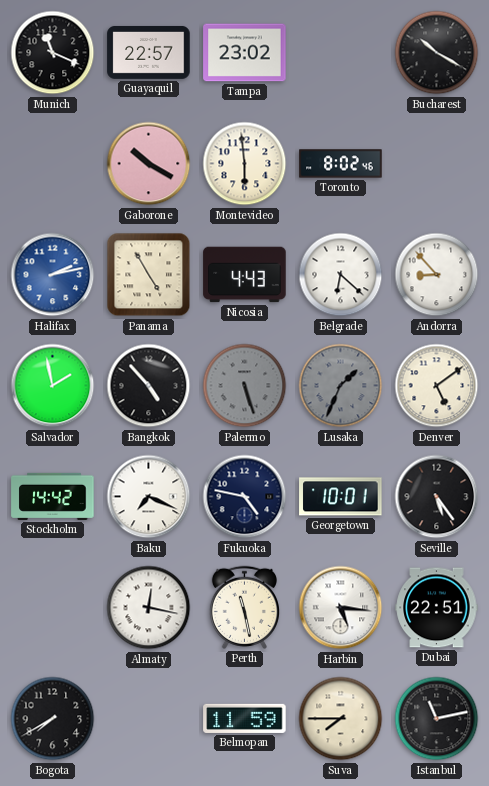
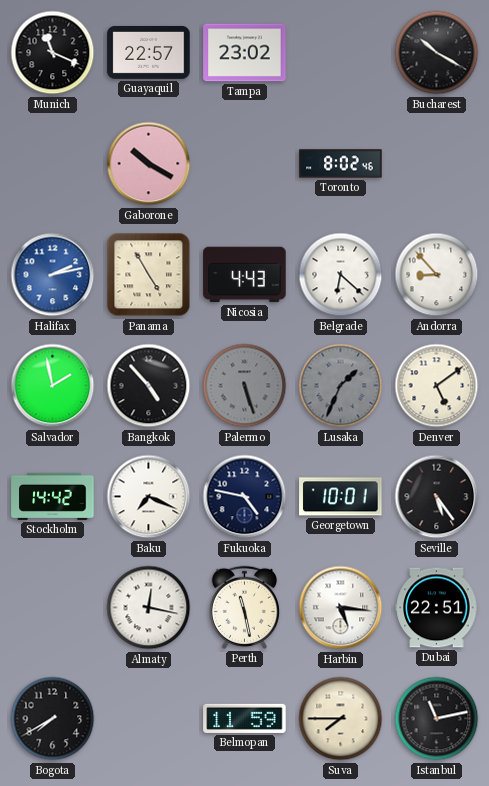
Montevideo: 5:59 -> none
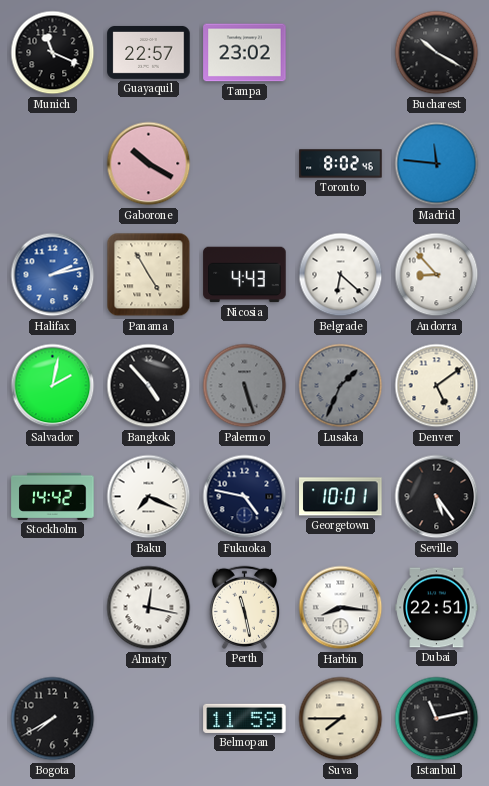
Madrid: none -> 11:46
Salvador: 1:58 -> 2:02
Harbin: 5:16 -> 8:16
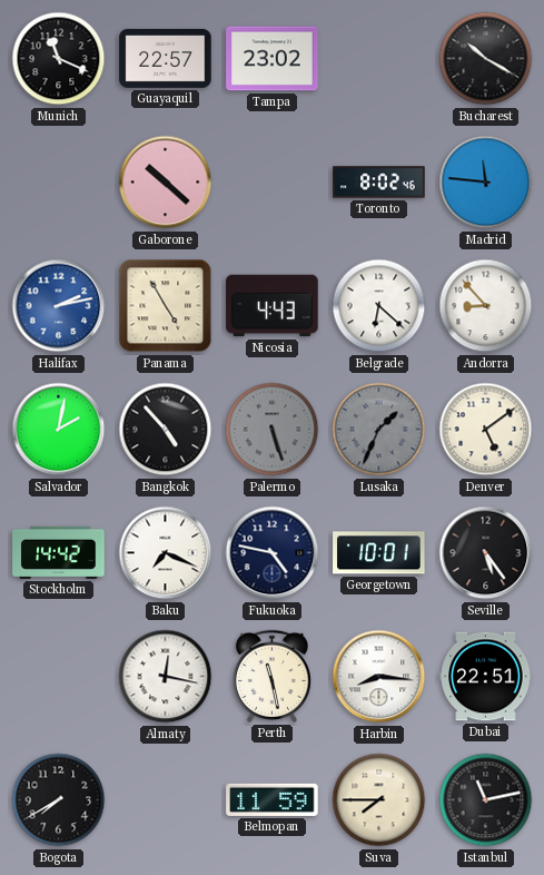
Gaborone: 10:20 -> 10:22
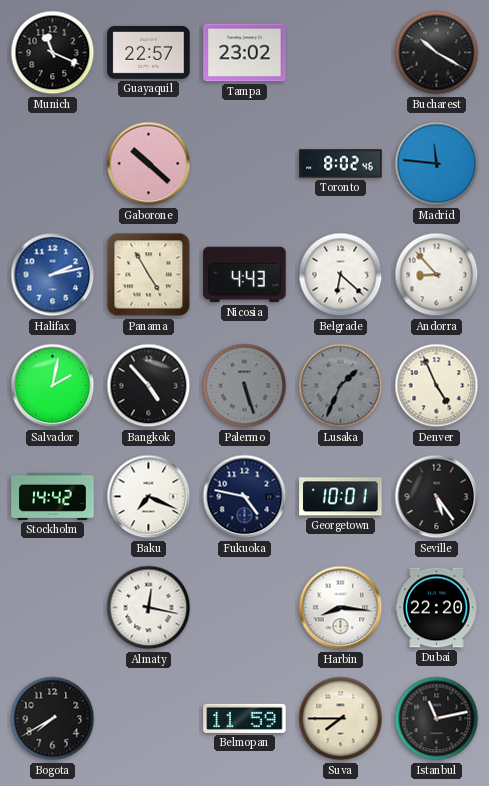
Denver: 5:09 -> 4:56
Perth: 11:28 -> none
Dubai: 22:51 -> 22:20
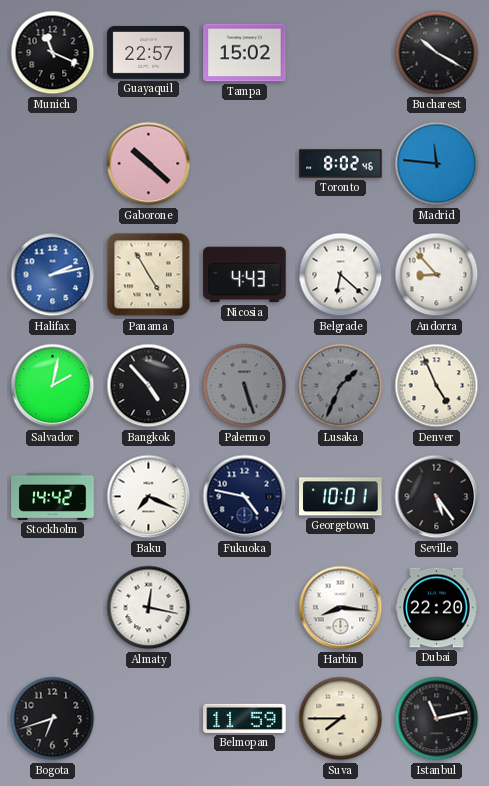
Tampa: 23:02 -> 15:02
Bogota: 7:40 -> 6:42
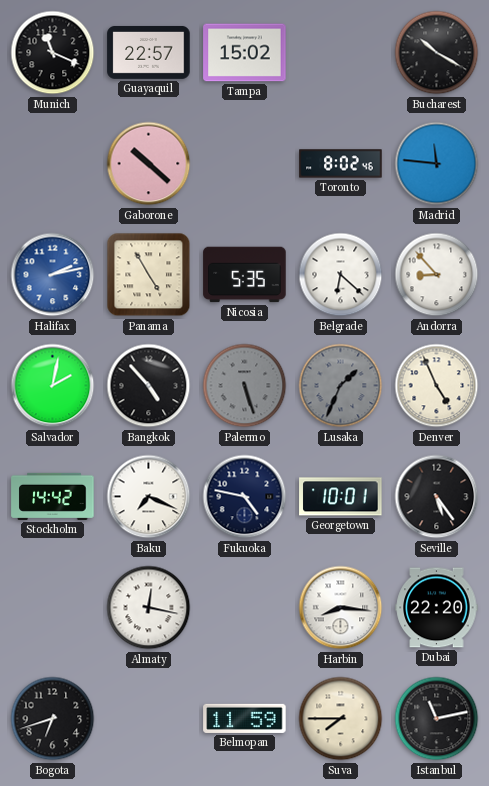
Nicosia: 4:43 -> 5:35
